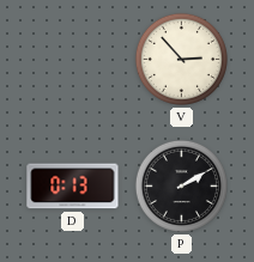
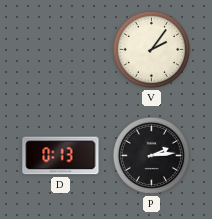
V: 2:53 -> 2:06
P: 2:10 -> 2:14
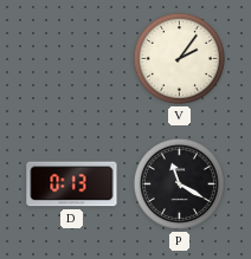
P: 2:14 -> 11:20
